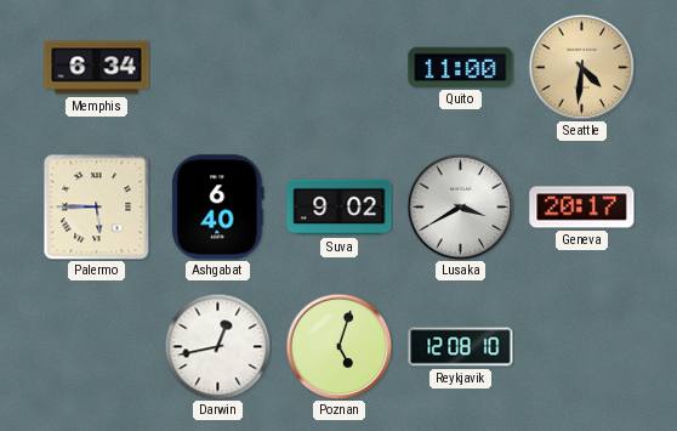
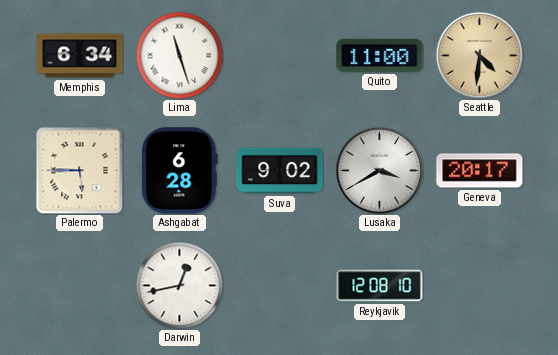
Lima: none -> 11:27
Ashgabat: 6:40 -> 6:28
Poznan: 5:03 -> none
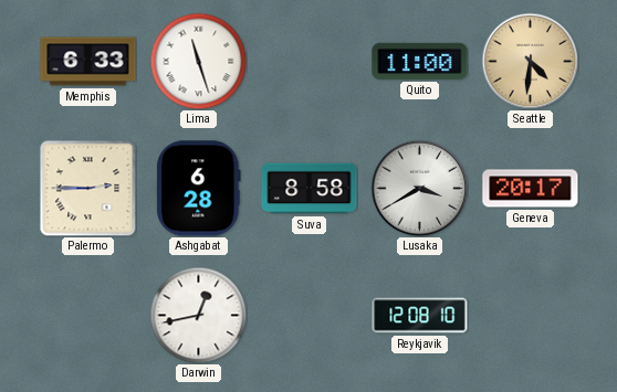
Memphis: 6:34 -> 6:33
Palermo: 5:45 -> 2:45
Suva: 9:02 -> 8:58
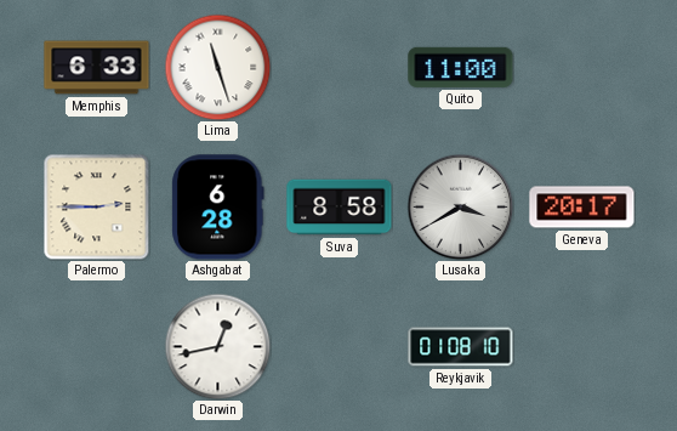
Seattle: 4:31 -> none
Reykjavik: 12:08 -> 01:08
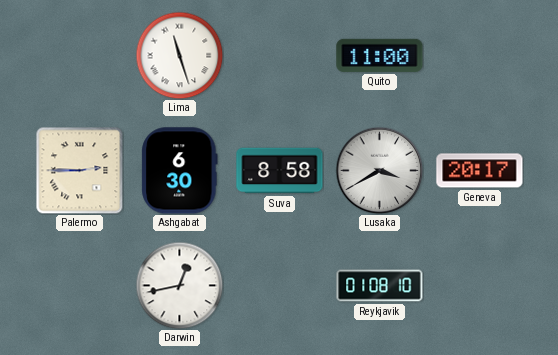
Memphis: 6:33 -> none
Ashgabat: 6:28 -> 6:30
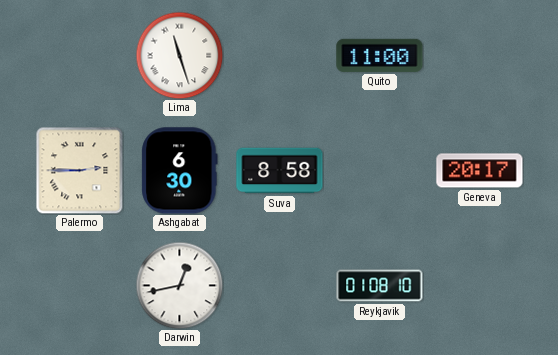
Lusaka: 3:40 -> none
